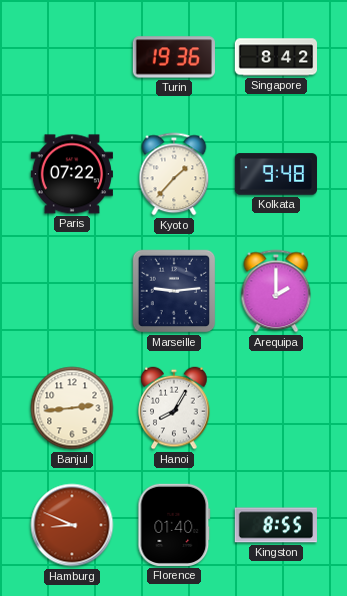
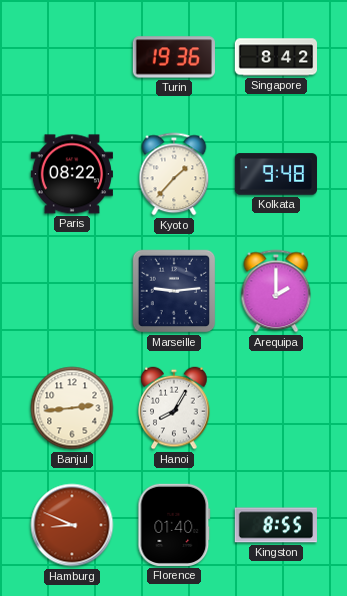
Paris: 07:22 -> 08:22
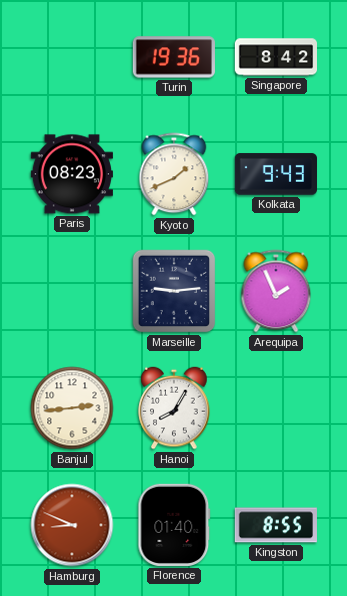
Paris: 08:22 -> 08:23
Kyoto: 1:37 -> 1:41
Kolkata: 9:48 -> 9:43
Arequipa: 2:00 -> 1:56
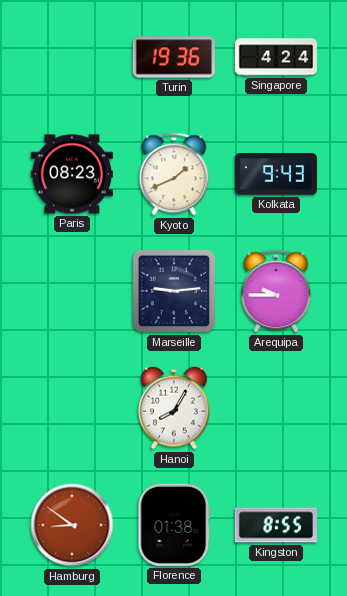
Singapore: 8:42 -> 4:24
Arequipa: 1:56 -> 9:45
Banjul: 2:44 -> none
Hamburg: 8:49 -> 8:51
Florence: 01:40 -> 01:38
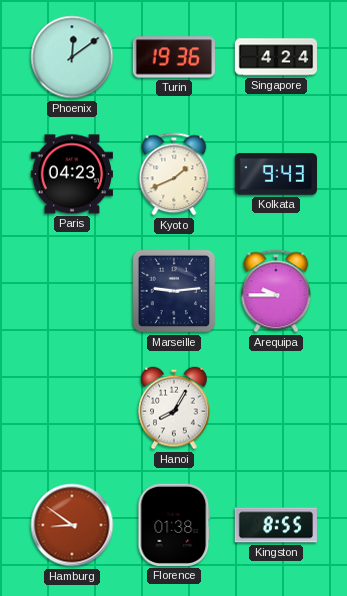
Phoenix: none -> 12:09
Paris: 08:23 -> 04:23
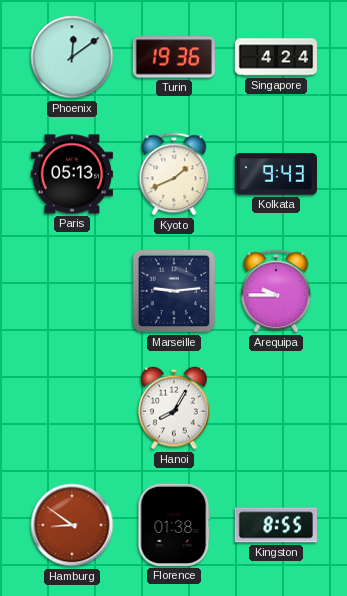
Paris: 04:23 -> 05:13
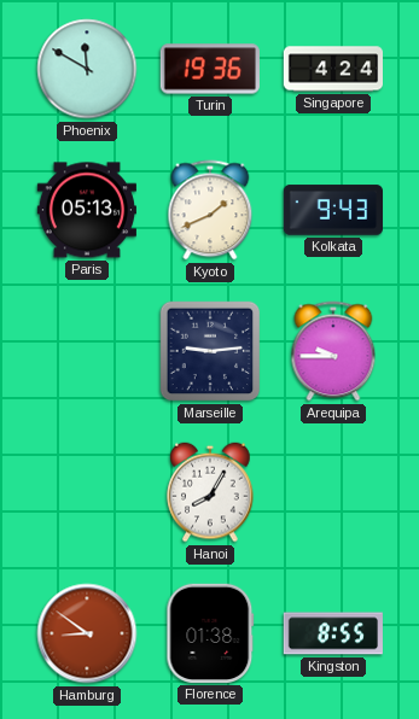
Phoenix: 12:09 -> 11:50
